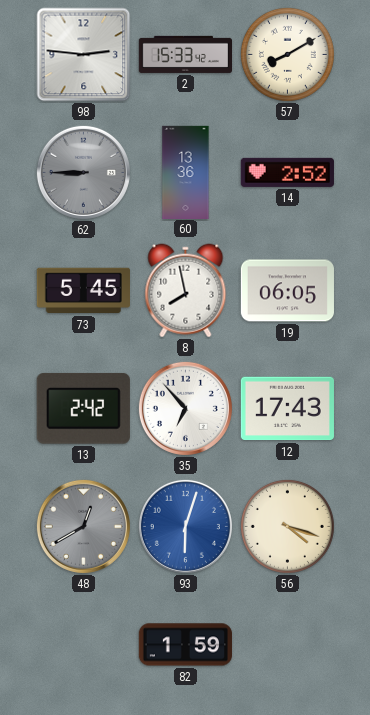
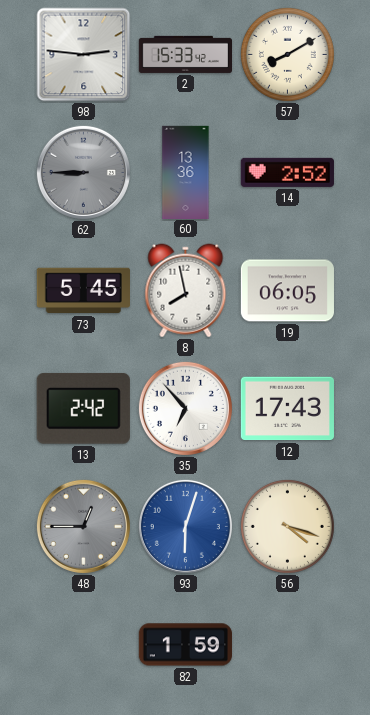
48: 12:40 -> 12:45
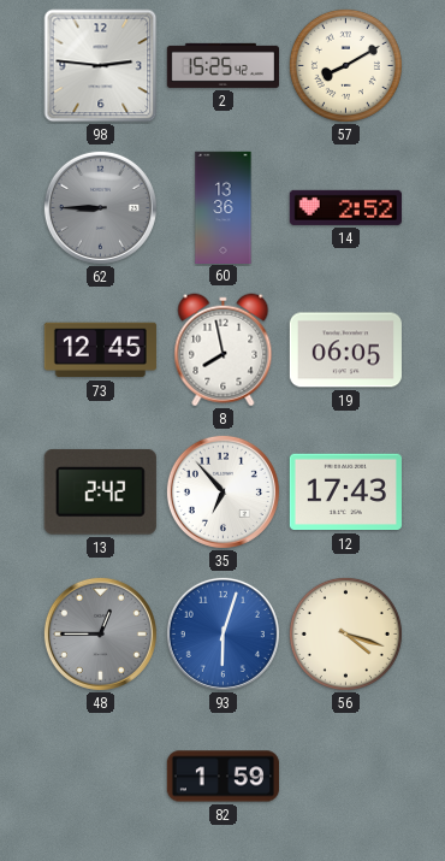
2: 15:33 -> 15:25
73: 5:45 -> 12:45
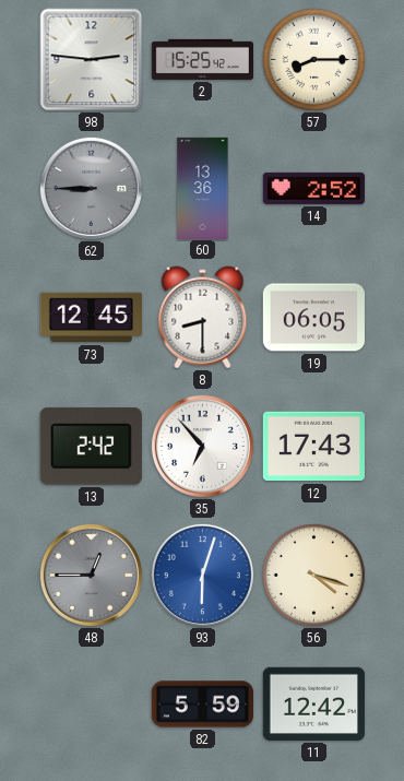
57: 8:10 -> 8:15
8: 7:58 -> 8:30
82: 1:59 -> 5:59
11: none -> 12:42
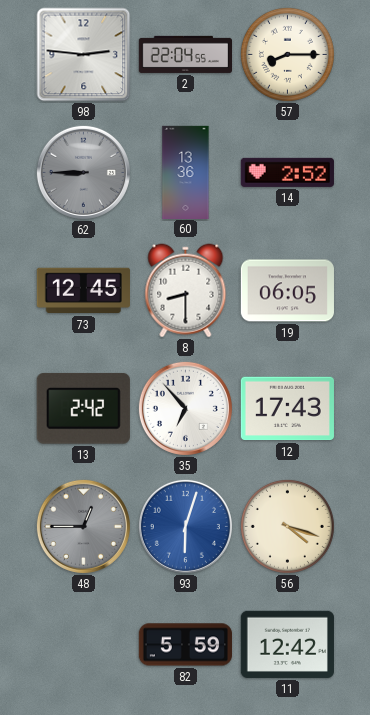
2: 15:25 -> 22:04
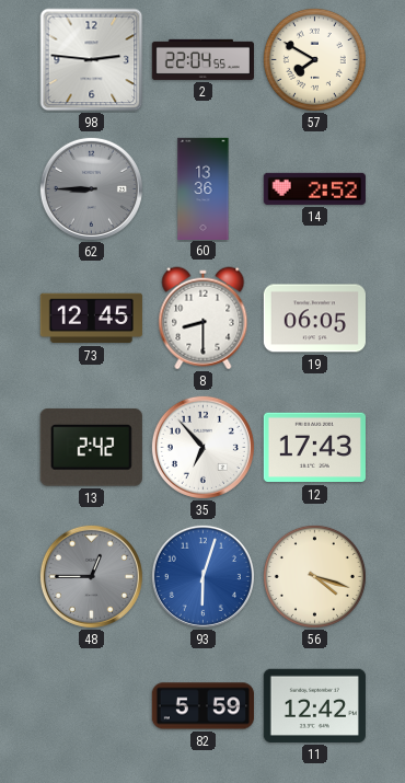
57: 8:15 -> 7:50
